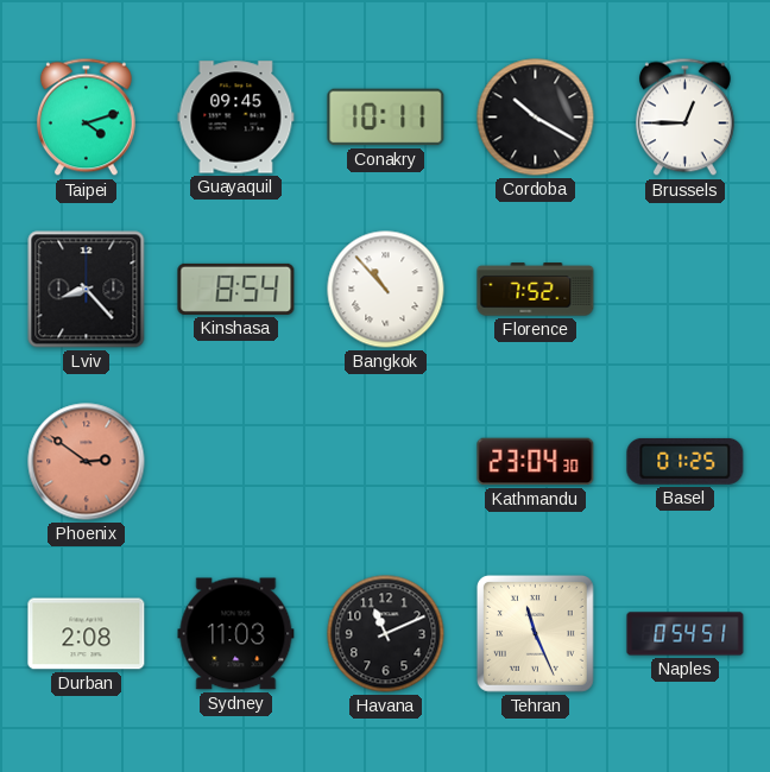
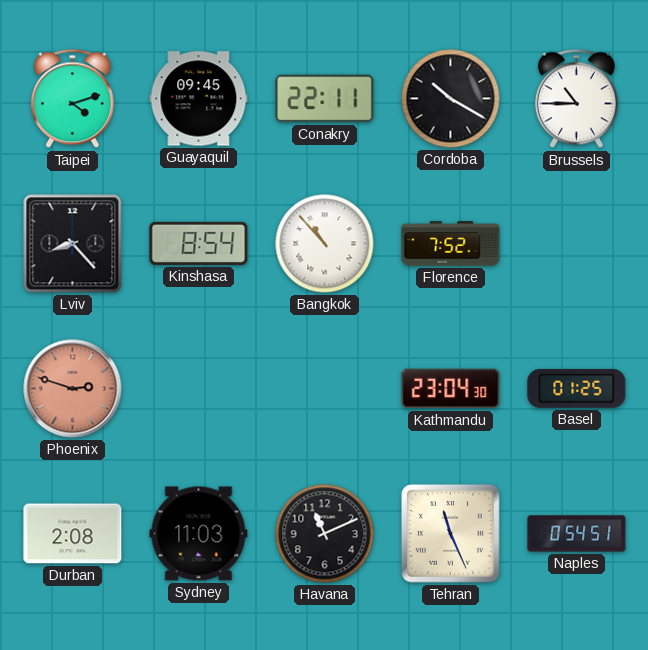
Conakry: 10:11 -> 22:11
Brussels: 12:45 -> 10:45
Phoenix: 2:51 -> 2:48
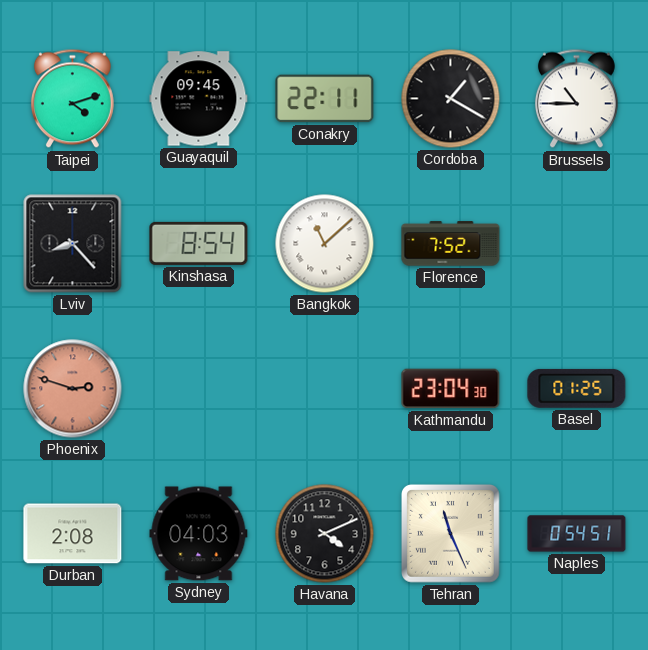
Cordoba: 10:20 -> 1:20
Bangkok: 10:53 -> 11:08
Sydney: 11:03 -> 04:03
Havana: 11:11 -> 4:11
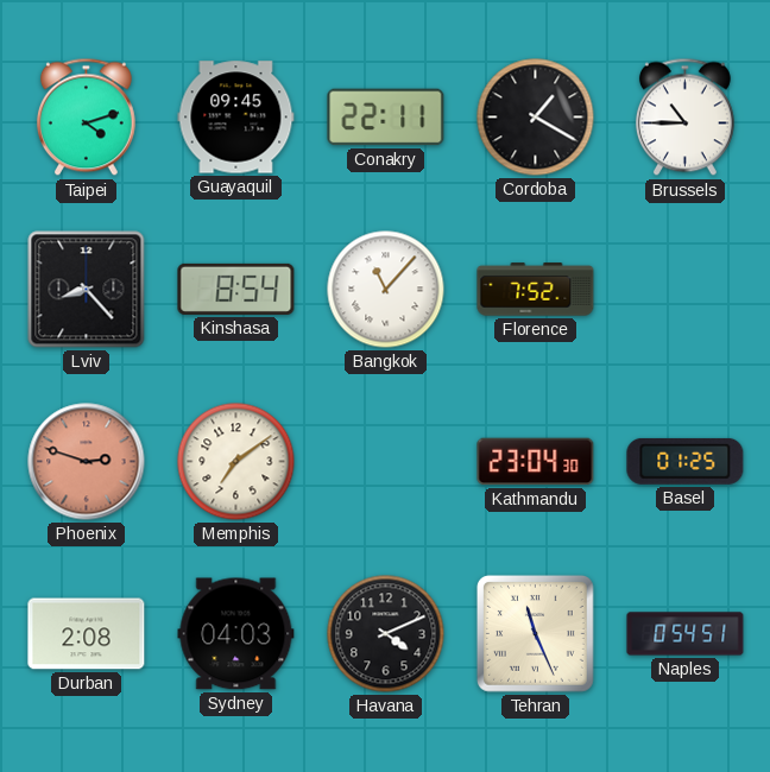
Bangkok: 11:08 -> 11:07
Memphis: none -> 7:09
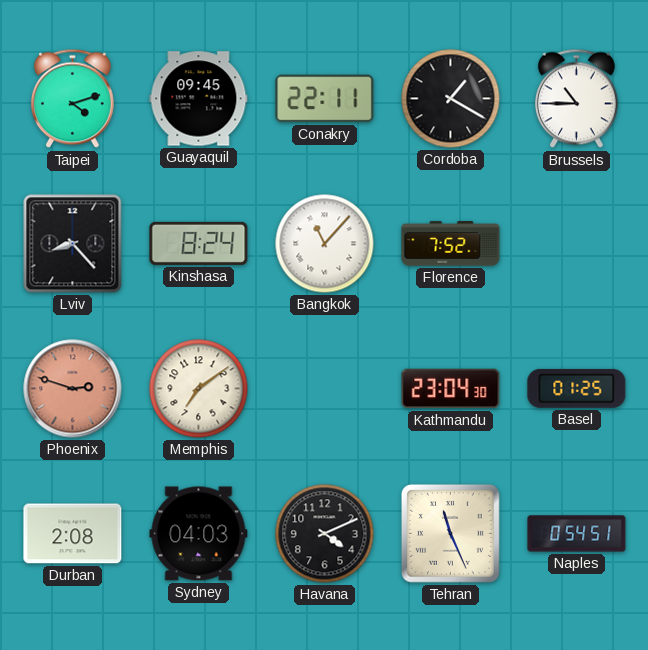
Kinshasa: 8:54 -> 8:24
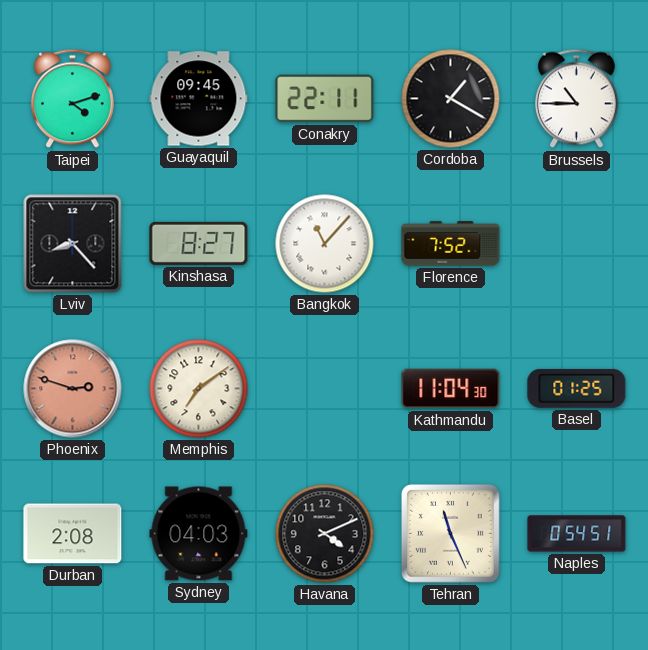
Kinshasa: 8:24 -> 8:27
Kathmandu: 23:04 -> 11:04
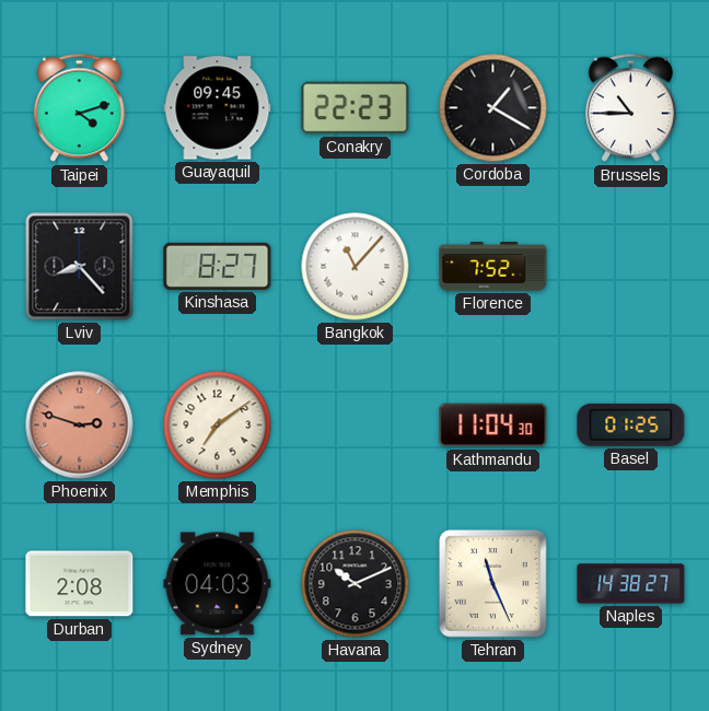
Conakry: 22:11 -> 22:23
Havana: 4:11 -> 10:11
Naples: 0:54 -> 14:38
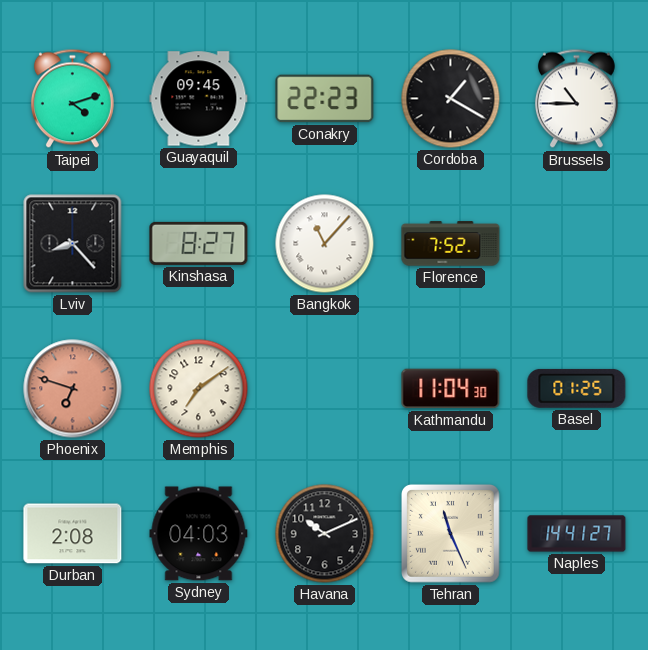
Phoenix: 2:48 -> 6:48
Naples: 14:38 -> 14:41
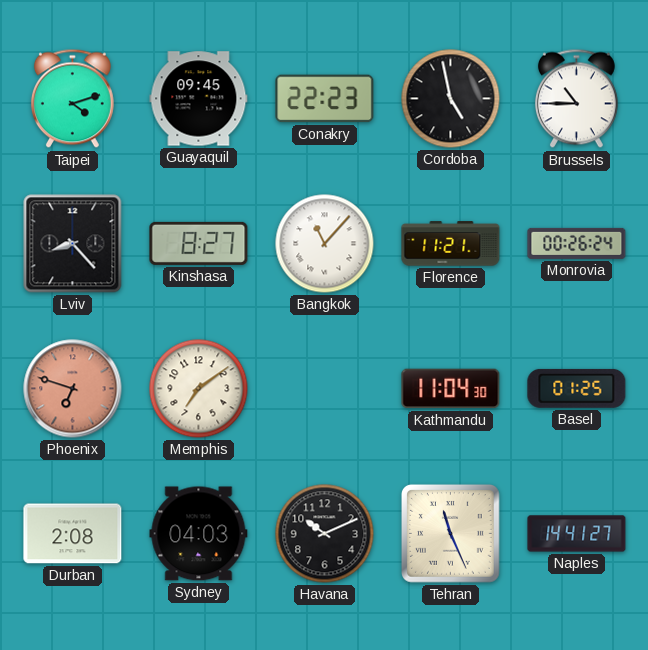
Cordoba: 1:20 -> 4:58
Florence: 7:52 -> 11:21
Monrovia: none -> 00:26
